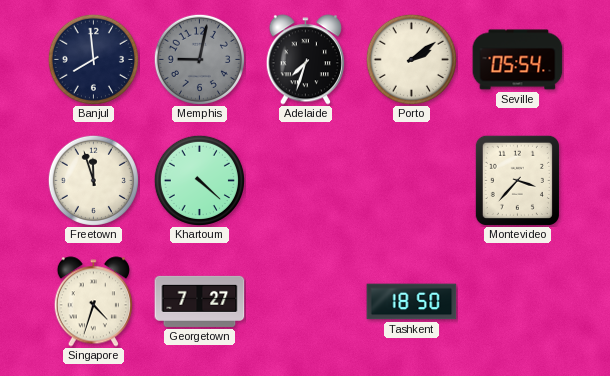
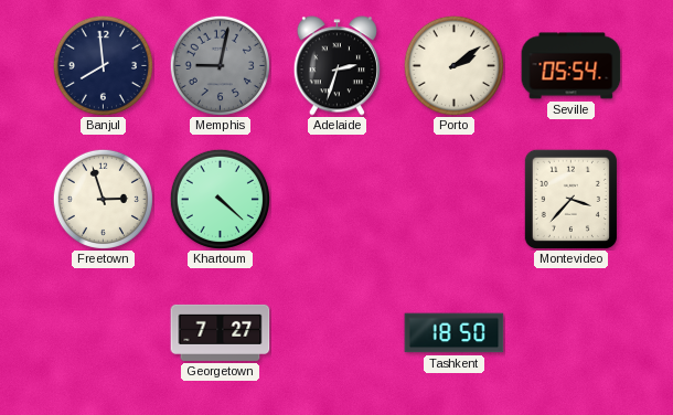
Adelaide: 7:33 -> 2:33
Freetown: 11:57 -> 2:57
Singapore: 4:33 -> none
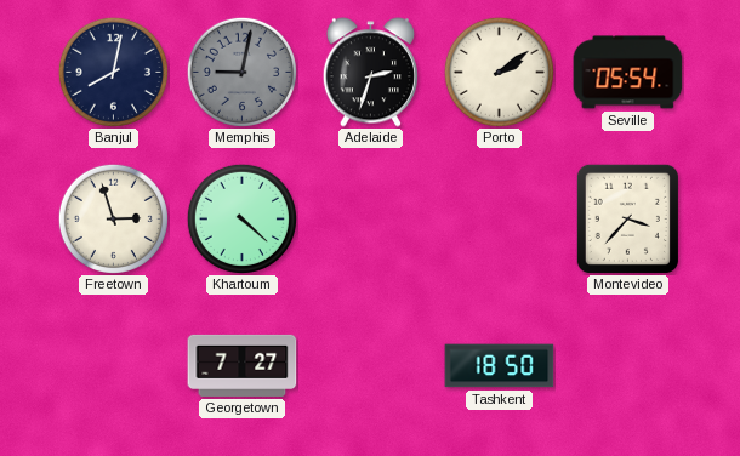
Banjul: 7:59 -> 8:02
